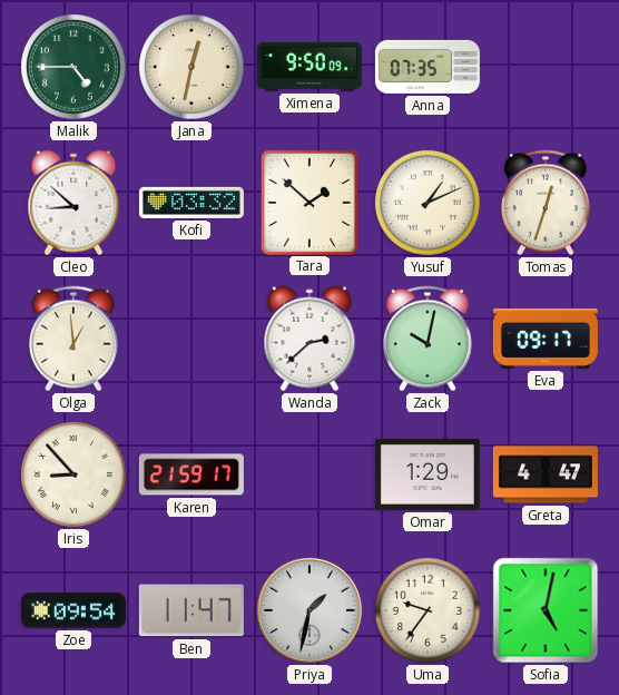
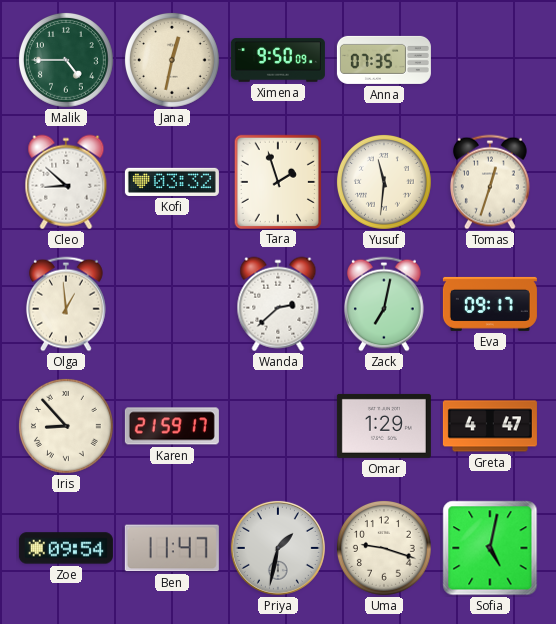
Tara: 1:52 -> 1:57
Yusuf: 1:11 -> 11:31
Zack: 10:02 -> 7:02
Uma: 9:36 -> 9:18
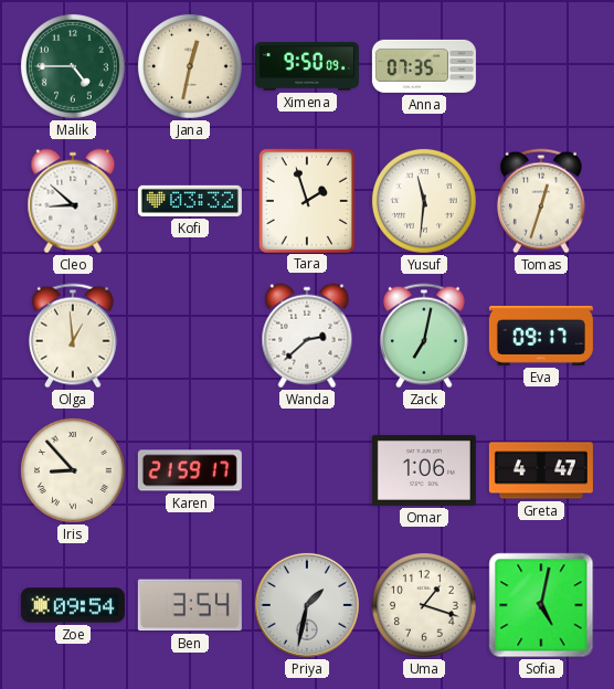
Omar: 1:29 -> 1:06
Ben: 11:47 -> 3:54
Uma: 9:18 -> 1:18
